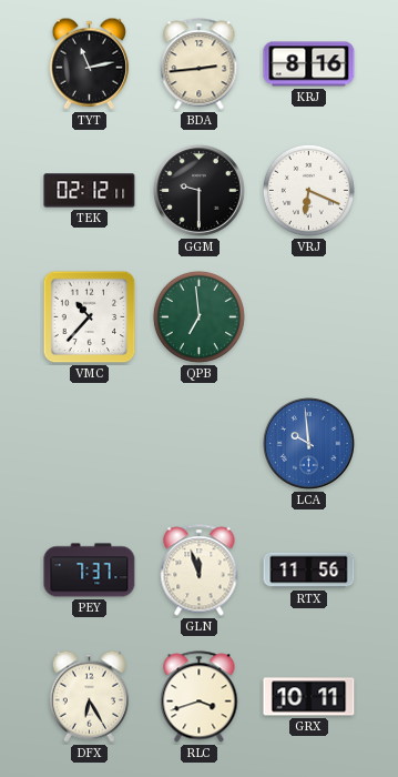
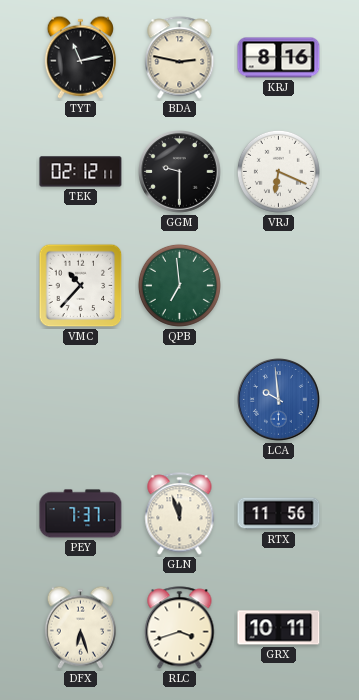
BDA: 2:44 -> 2:47
DFX: 6:25 -> 6:27
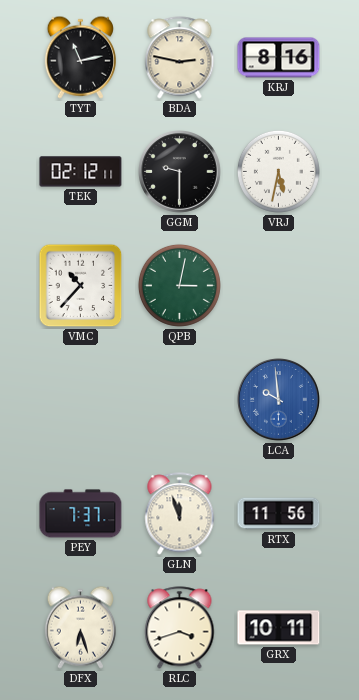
VRJ: 6:19 -> 5:32
QPB: 6:59 -> 3:02
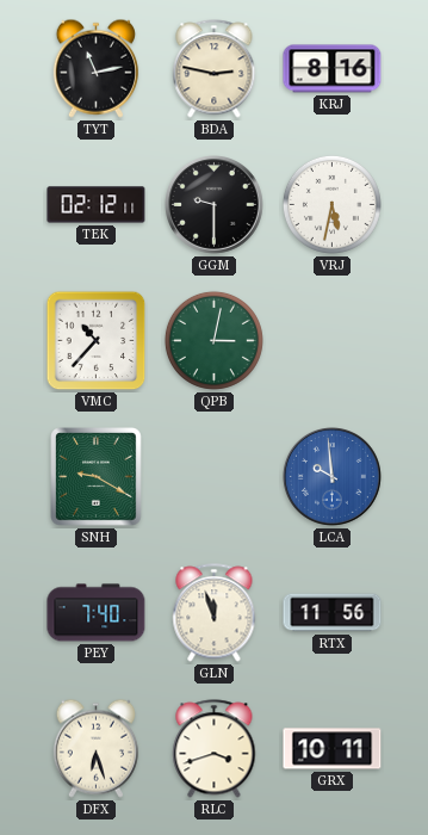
SNH: none -> 9:20
PEY: 7:37 -> 7:40
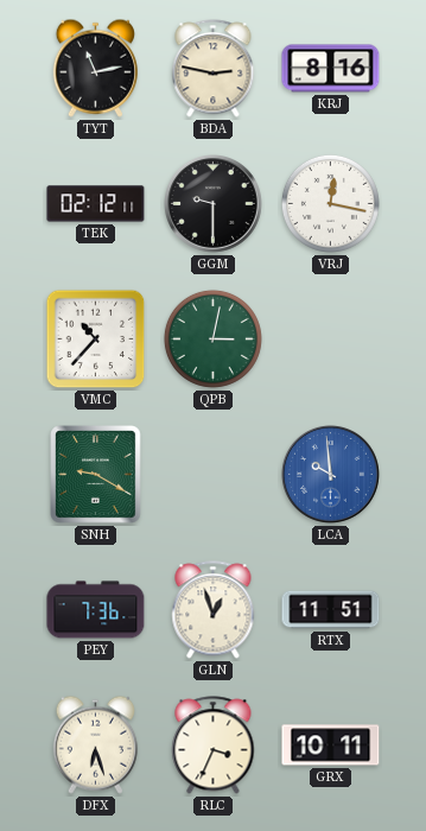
VRJ: 5:32 -> 12:17
PEY: 7:40 -> 7:36
GLN: 11:57 -> 12:57
RTX: 11:56 -> 11:51
RLC: 3:42 -> 3:34
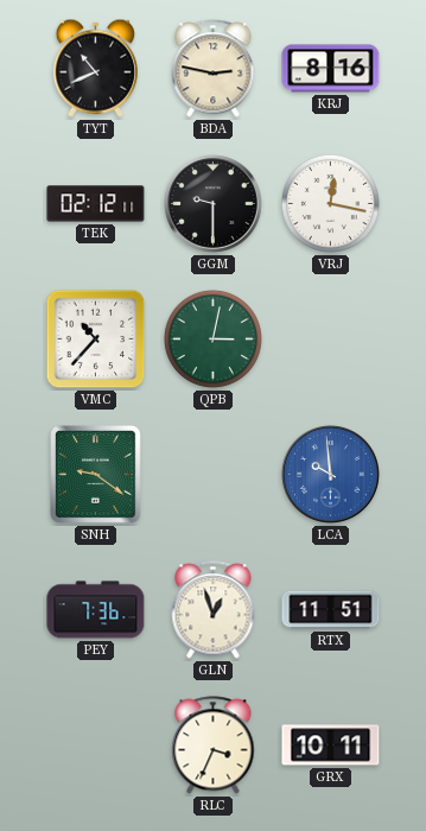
TYT: 11:13 -> 10:41
SNH: 9:20 -> 9:21
DFX: 6:27 -> none
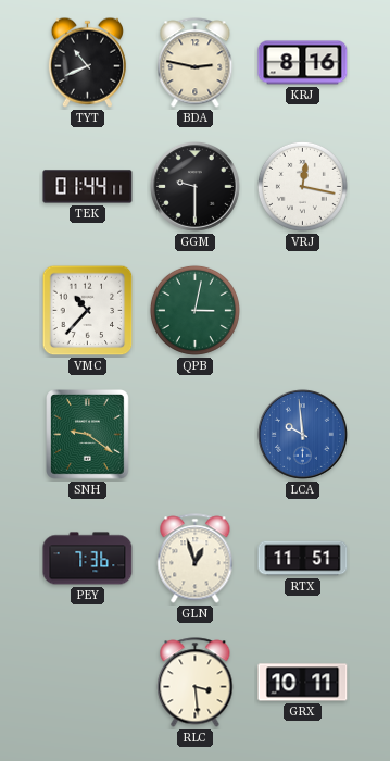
TEK: 02:12 -> 01:44
RLC: 3:34 -> 3:29
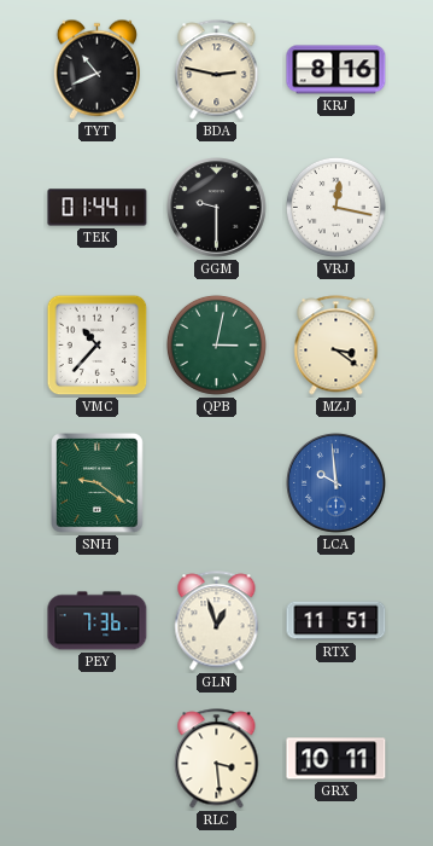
MZJ: none -> 3:21
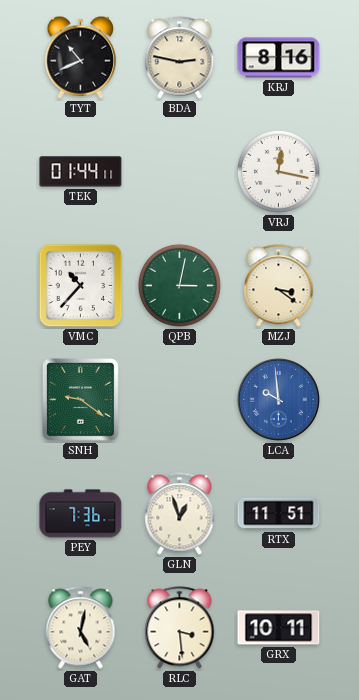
GGM: 9:30 -> none
GAT: none -> 5:02
